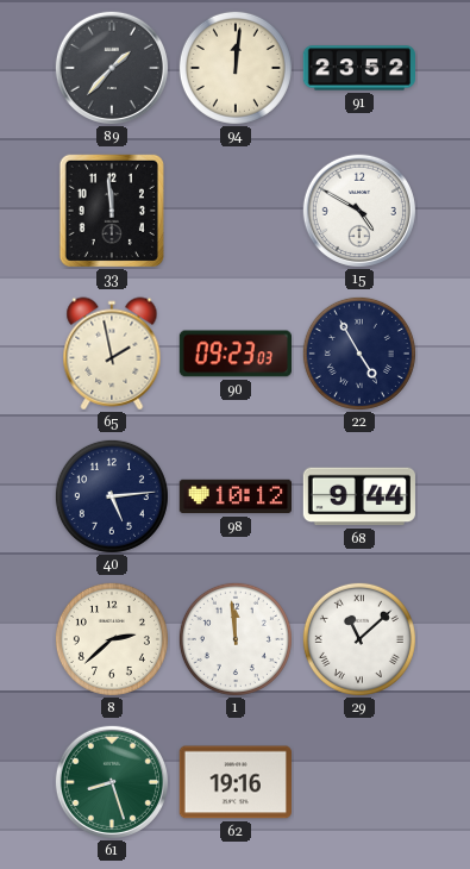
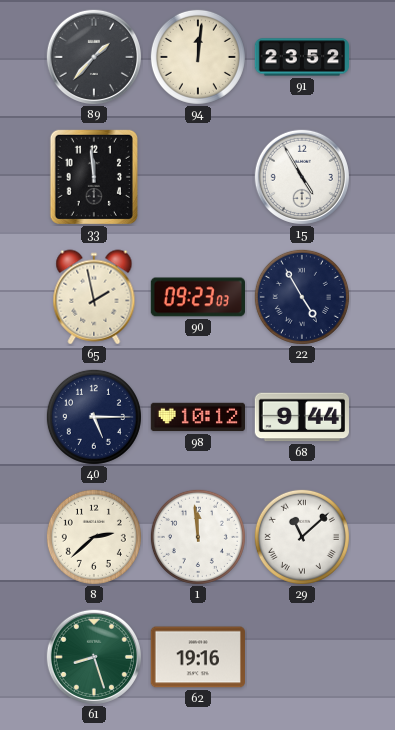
15: 4:50 -> 4:55
40: 5:14 -> 5:15
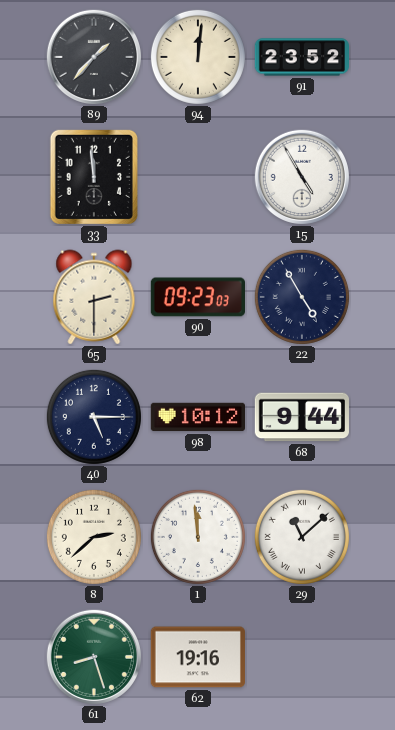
65: 1:58 -> 2:30
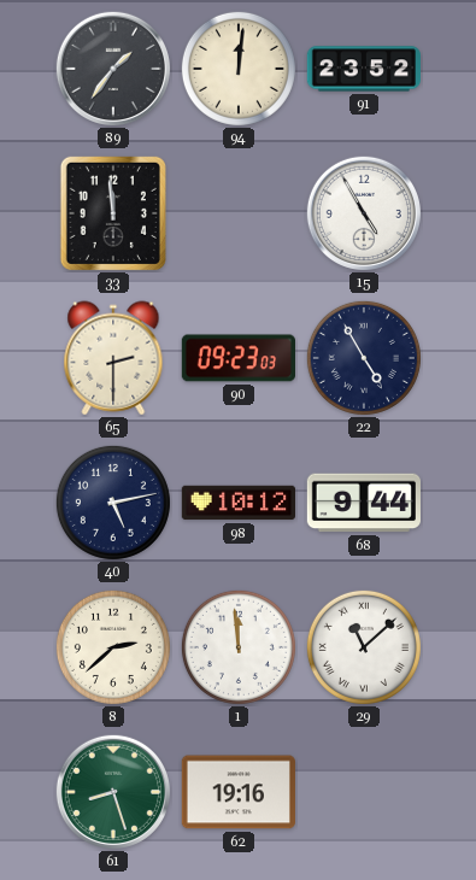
89: 1:37 -> 1:36
40: 5:15 -> 5:13
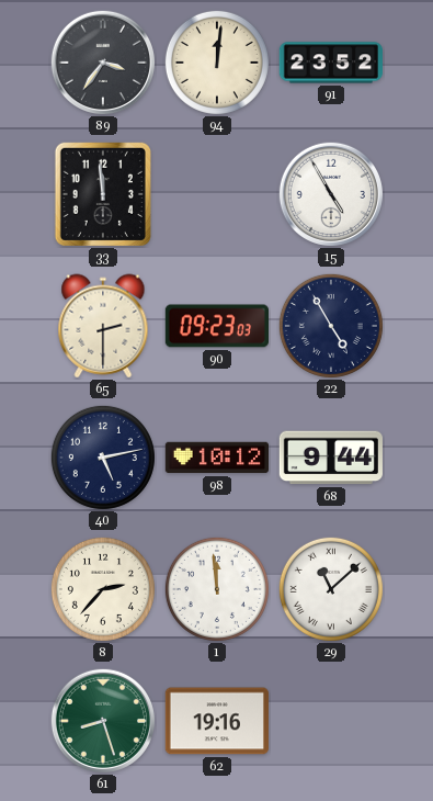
89: 1:36 -> 3:36
8: 2:38 -> 2:37
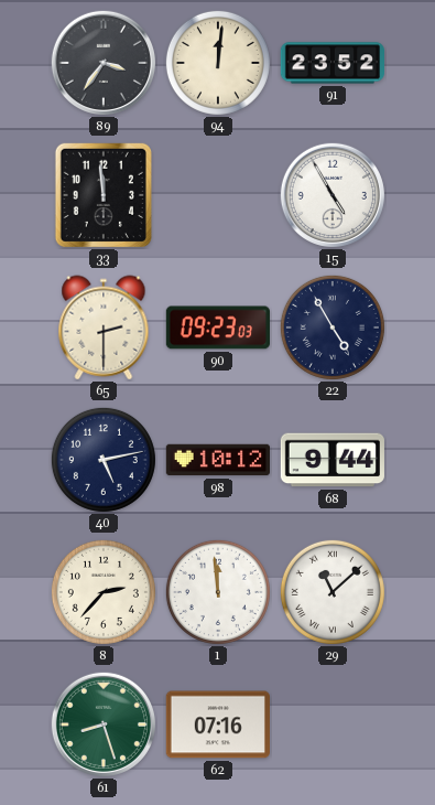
62: 19:16 -> 07:16
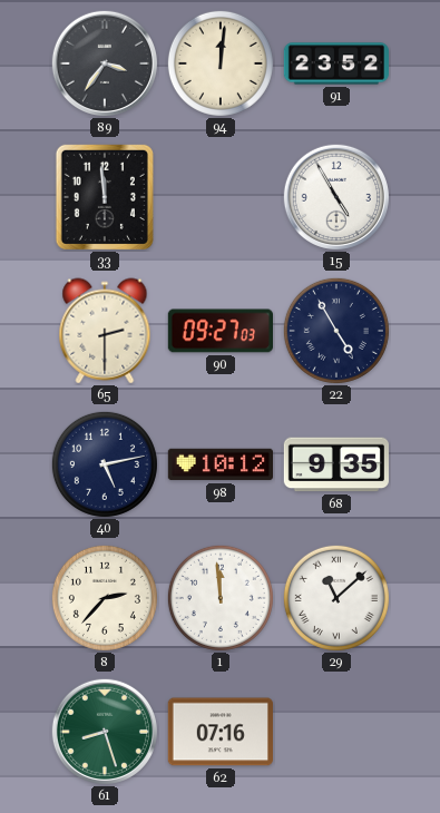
90: 09:23 -> 09:27
68: 9:44 -> 9:35
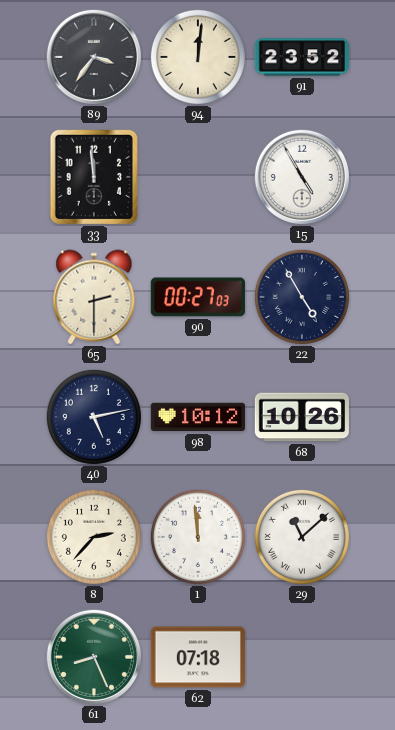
90: 09:27 -> 00:27
68: 9:35 -> 10:26
61: 8:27 -> 8:26
62: 07:16 -> 07:18
